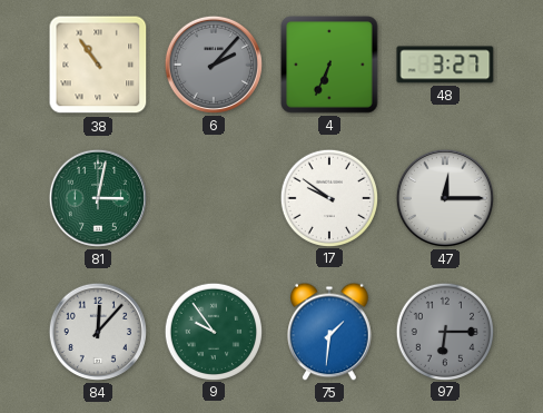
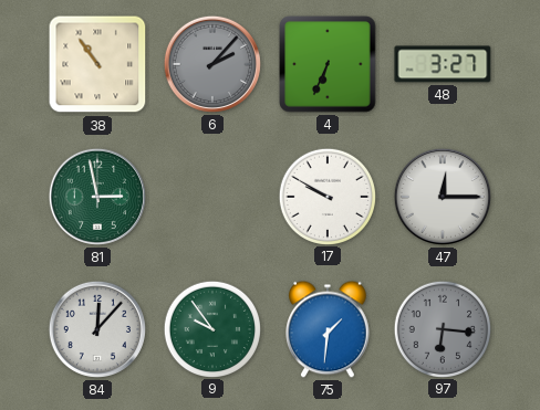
81: 3:02 -> 2:58
17: 9:51 -> 9:50
97: 6:15 -> 6:16
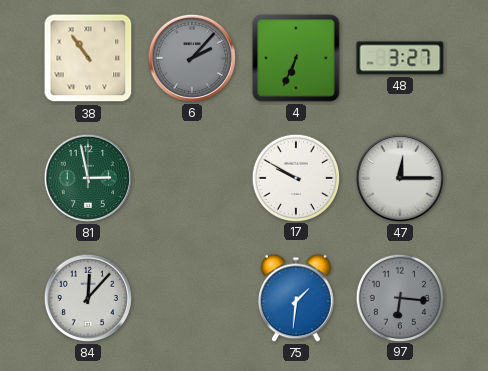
9: 9:54 -> none
